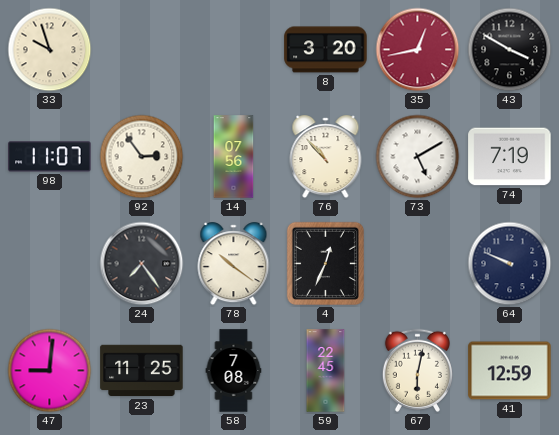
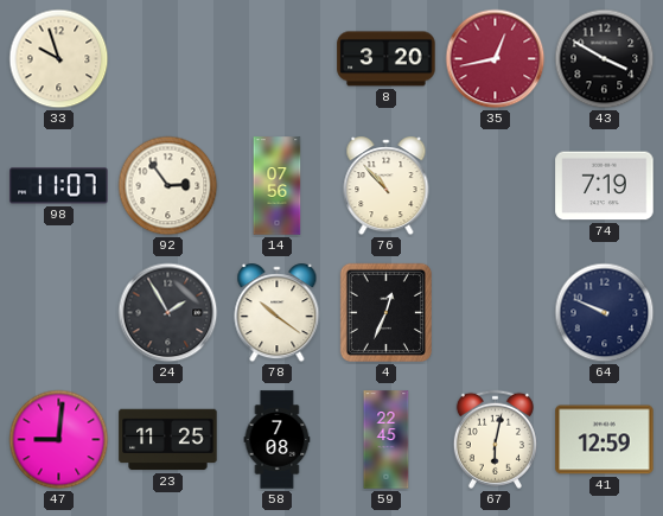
73: 5:10 -> none
24: 7:24 -> 1:55
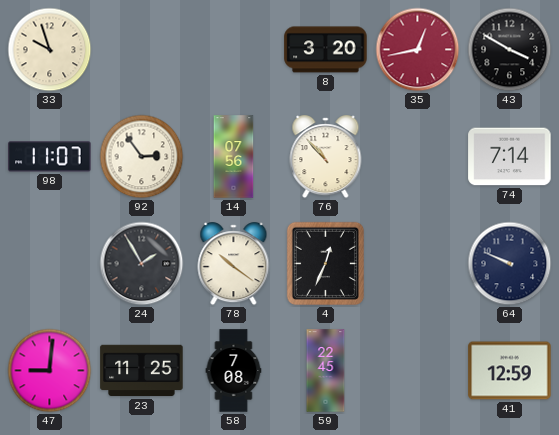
74: 7:19 -> 7:14
67: 6:02 -> none
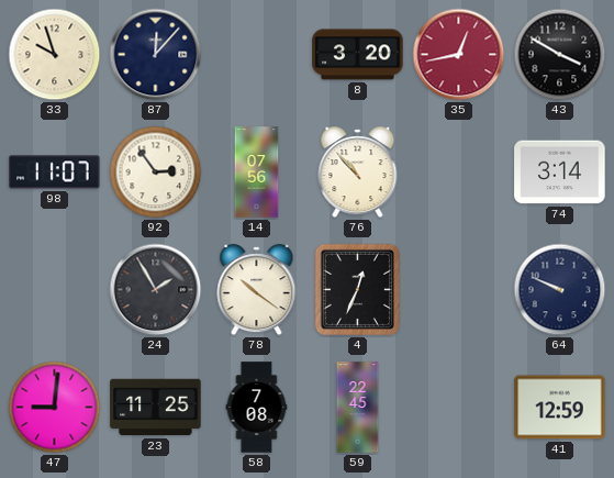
87: none -> 12:07
74: 7:14 -> 3:14
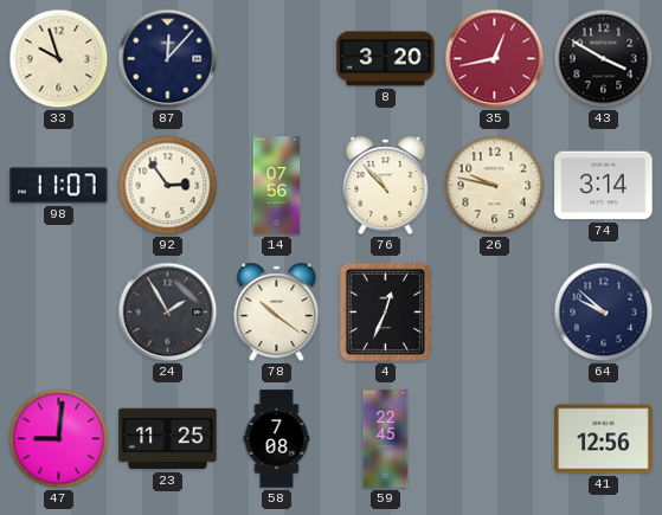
26: none -> 9:47
64: 9:49 -> 9:52
41: 12:59 -> 12:56
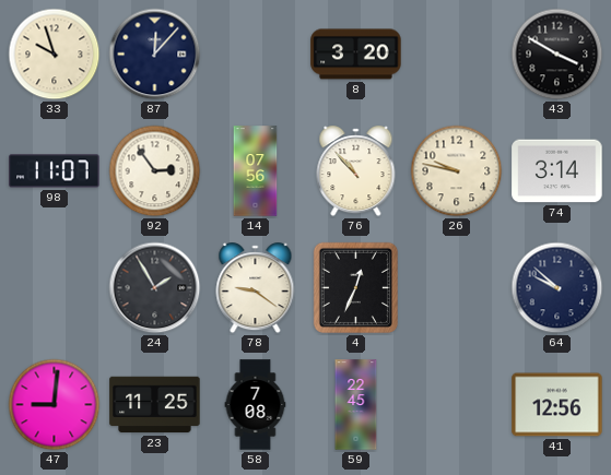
35: 12:43 -> none
78: 10:21 -> 9:21
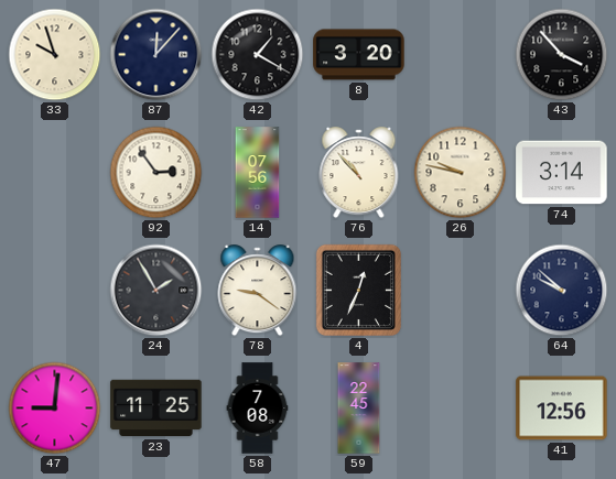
42: none -> 1:20
43: 3:50 -> 3:53
98: 11:07 -> none
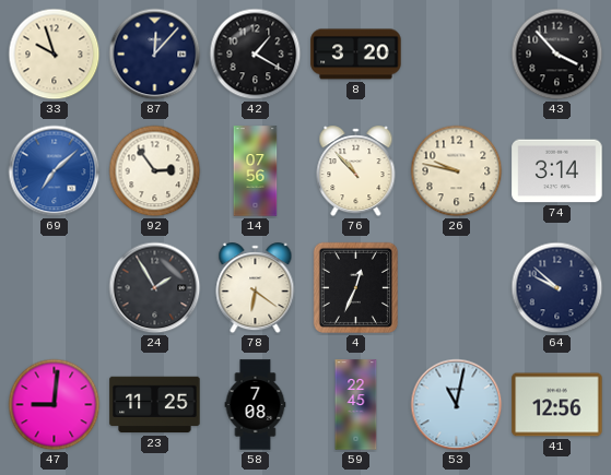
69: none -> 7:08
78: 9:21 -> 6:21
53: none -> 11:02
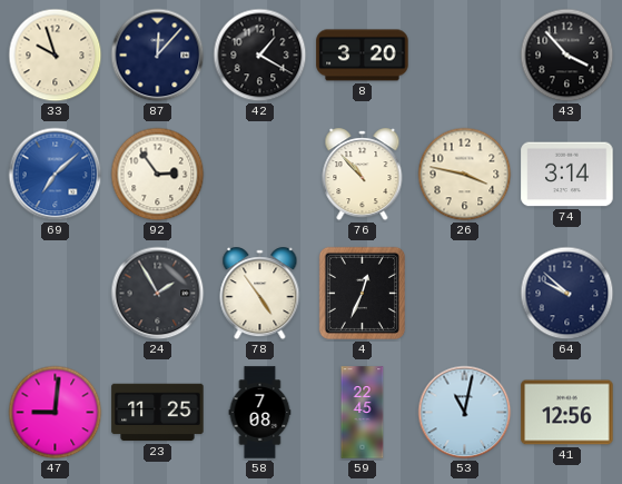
14: 07:56 -> none
26: 9:47 -> 3:47
78: 6:21 -> 4:54
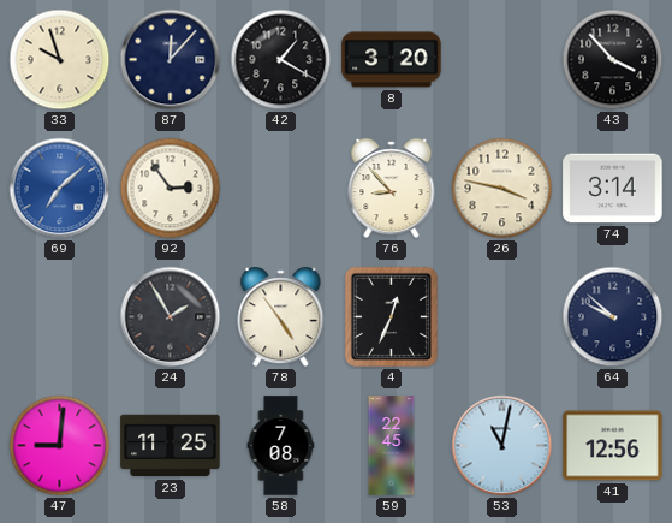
76: 10:53 -> 8:53
